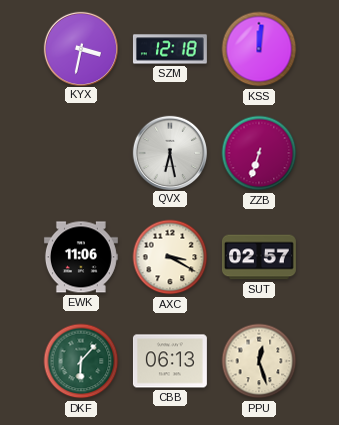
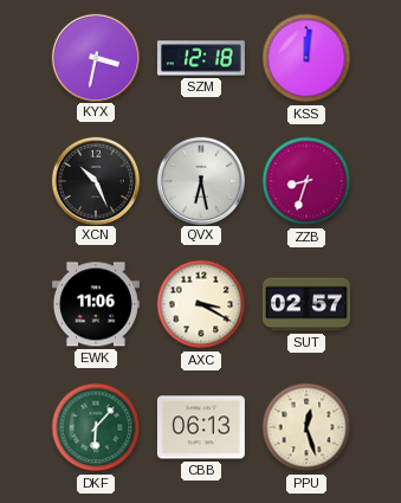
XCN: none -> 10:26
ZZB: 6:33 -> 8:33
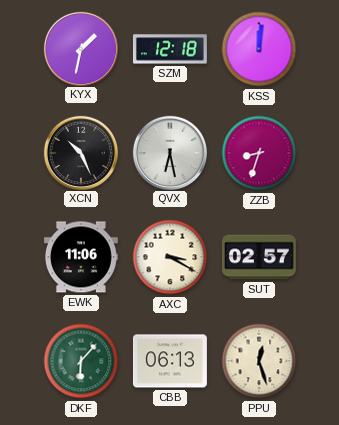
KYX: 3:32 -> 1:32
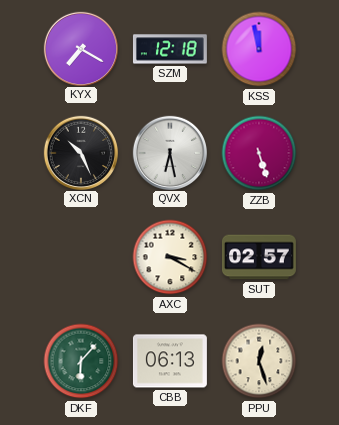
KYX: 1:32 -> 7:20
KSS: 12:01 -> 11:58
ZZB: 8:33 -> 5:27
EWK: 11:06 -> none
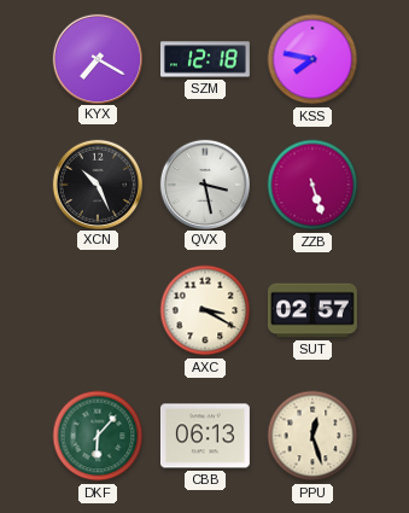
KSS: 11:58 -> 7:47
QVX: 6:28 -> 3:28
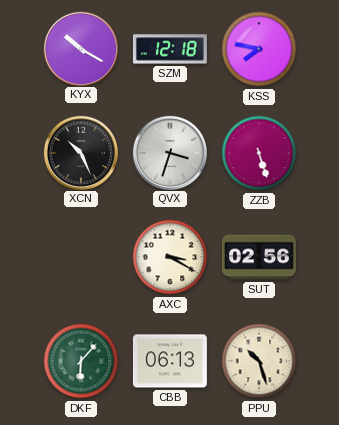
KYX: 7:20 -> 10:20
QVX: 3:28 -> 3:33
SUT: 02:57 -> 02:56
PPU: 12:27 -> 10:27
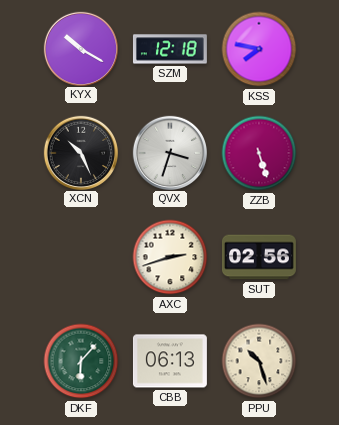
AXC: 3:20 -> 2:42
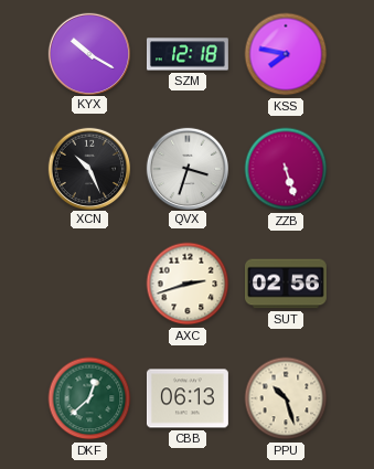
DKF: 6:07 -> 12:38
